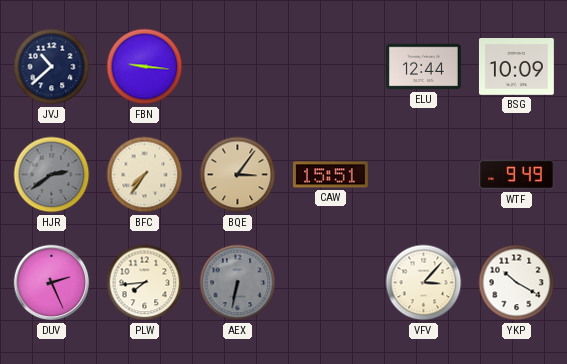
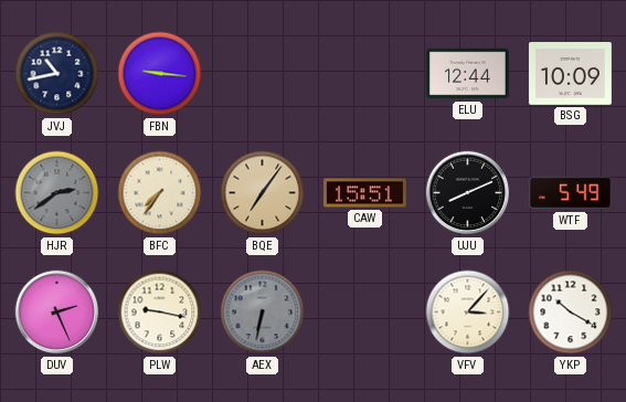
JVJ: 10:38 -> 10:43
BQE: 3:06 -> 7:06
UJU: none -> 8:11
WTF: 9:49 -> 5:49
PLW: 7:44 -> 9:17
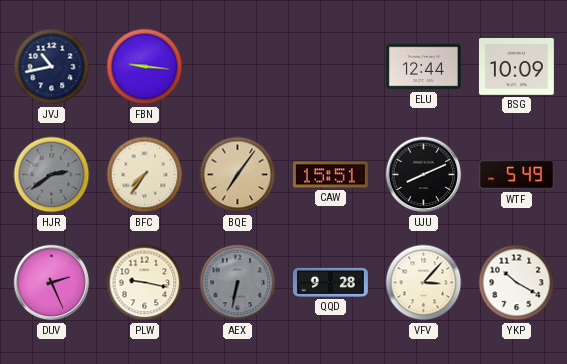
QQD: none -> 9:28
